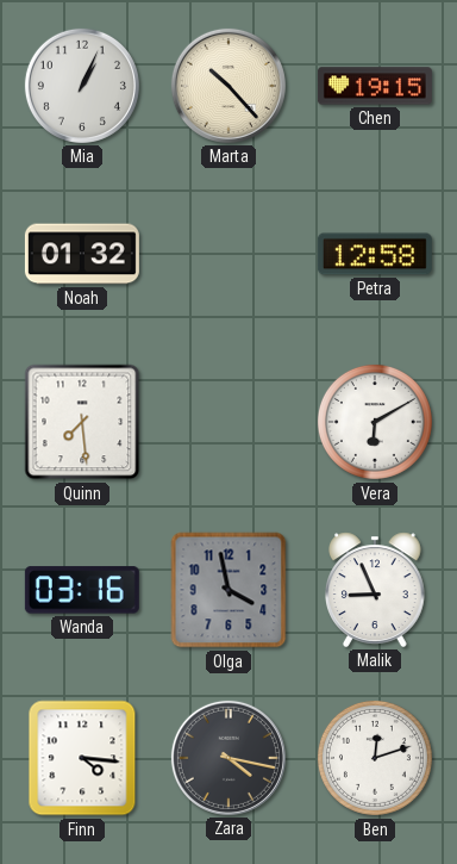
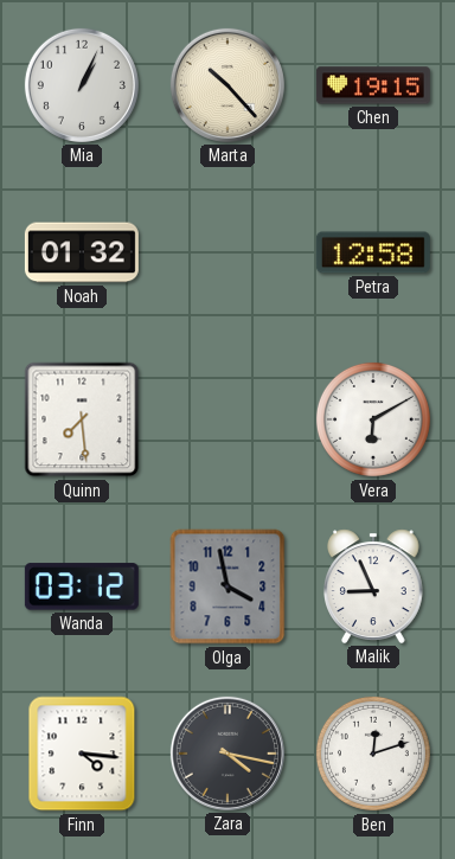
Wanda: 03:16 -> 03:12
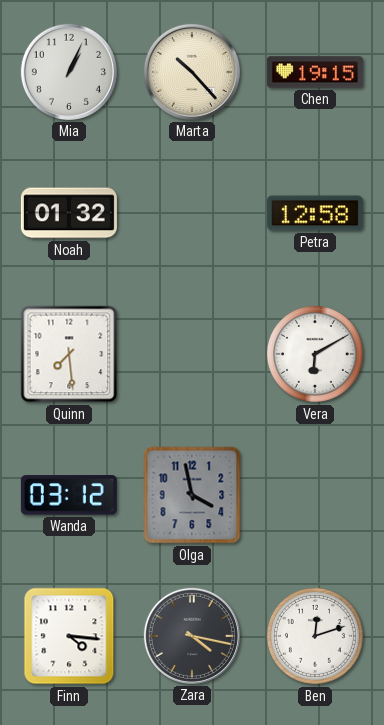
Malik: 8:56 -> none
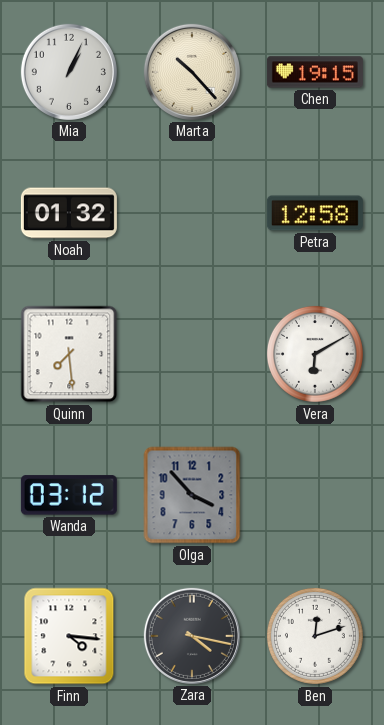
Olga: 3:58 -> 3:53
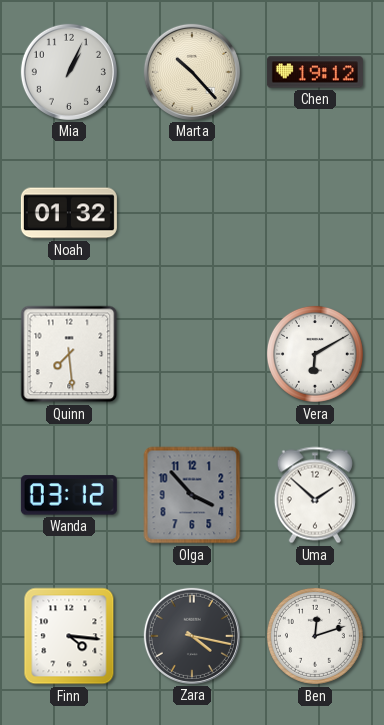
Chen: 19:15 -> 19:12
Petra: 12:58 -> none
Uma: none -> 1:52
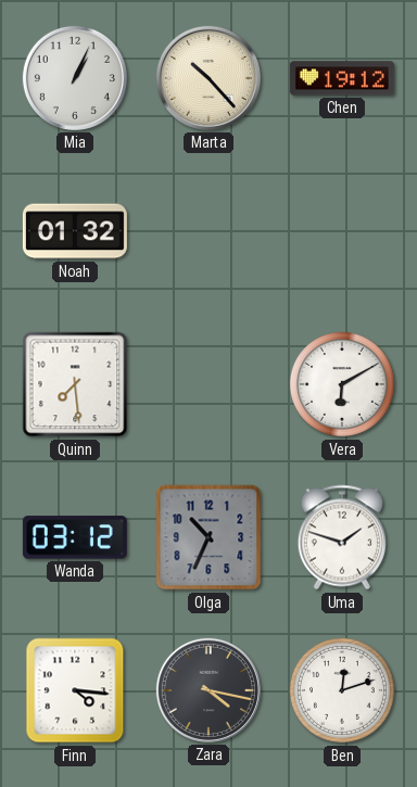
Olga: 3:53 -> 10:34
Uma: 1:52 -> 1:48
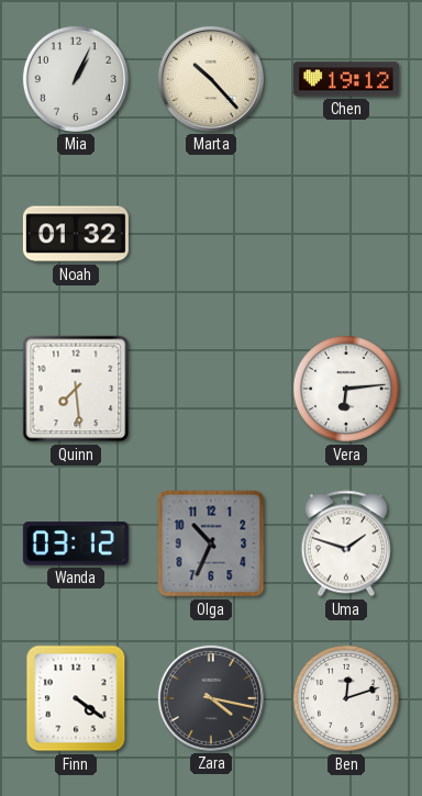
Vera: 6:10 -> 6:14
Finn: 4:16 -> 4:21
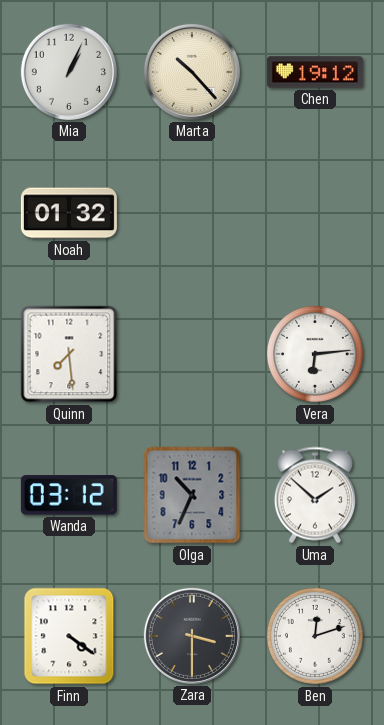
Uma: 1:48 -> 1:52
Zara: 4:17 -> 3:30
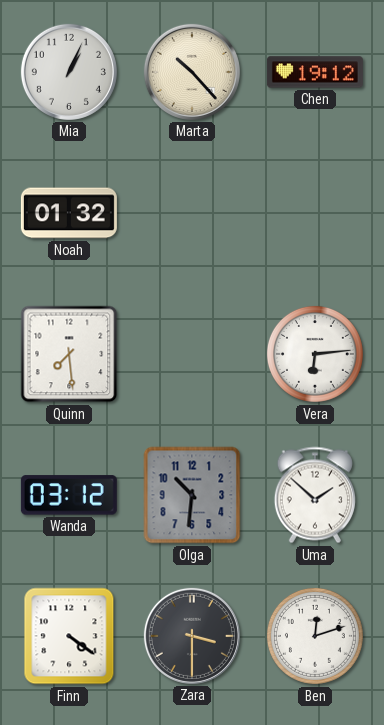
Olga: 10:34 -> 10:31
